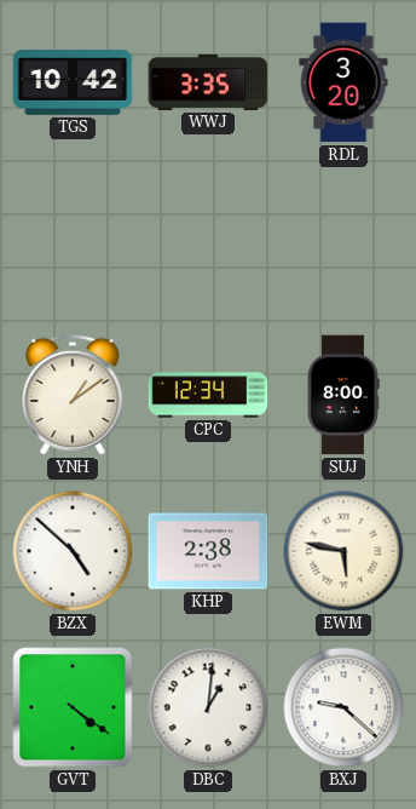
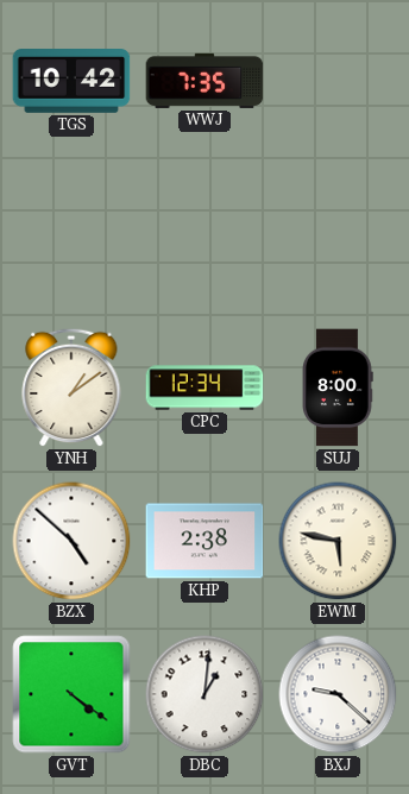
WWJ: 3:35 -> 7:35
RDL: 3:20 -> none
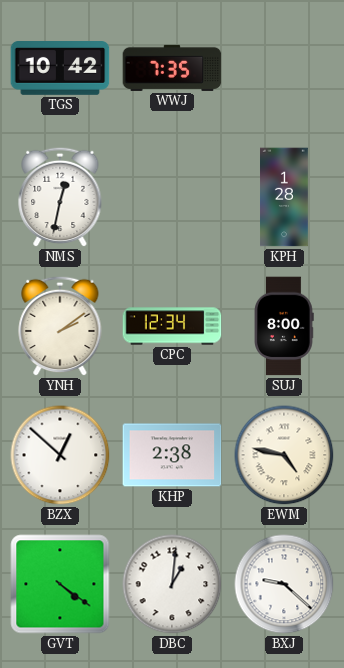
NMS: none -> 12:32
KPH: none -> 1:28
YNH: 1:09 -> 2:09
BZX: 4:52 -> 12:52
EWM: 5:47 -> 4:47
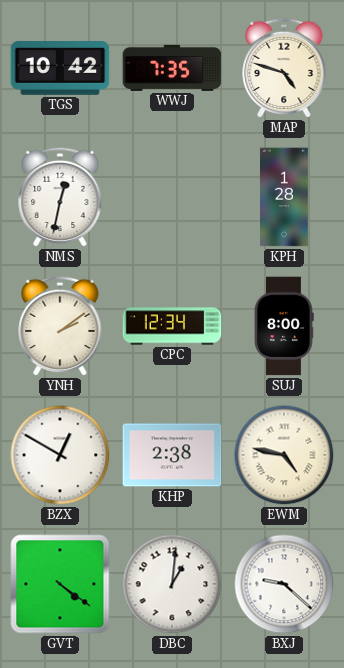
MAP: none -> 4:48
BZX: 12:52 -> 12:50
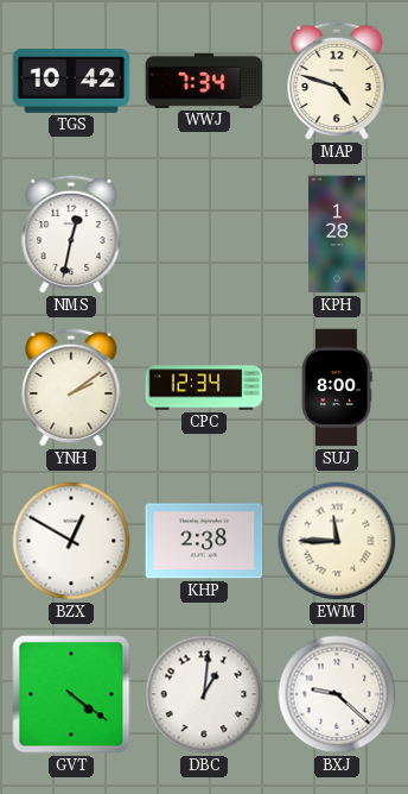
WWJ: 7:35 -> 7:34
EWM: 4:47 -> 11:45
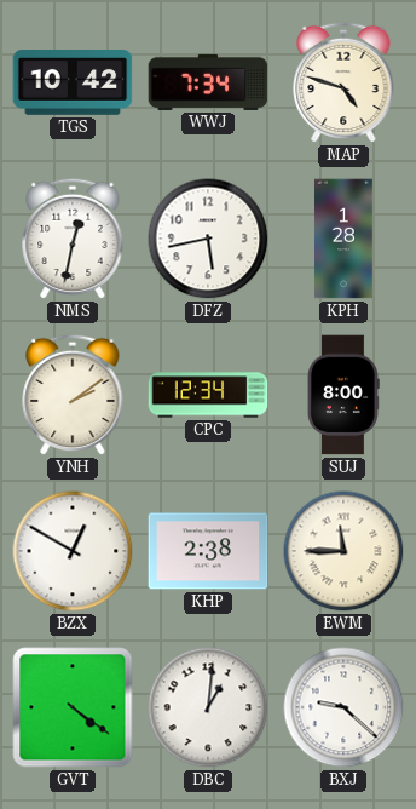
DFZ: none -> 5:43
